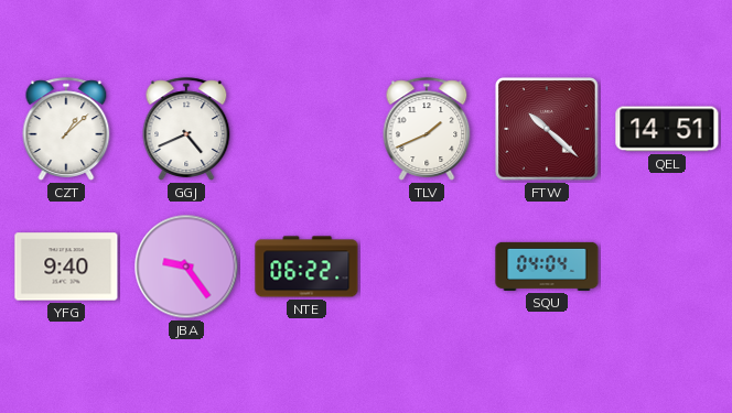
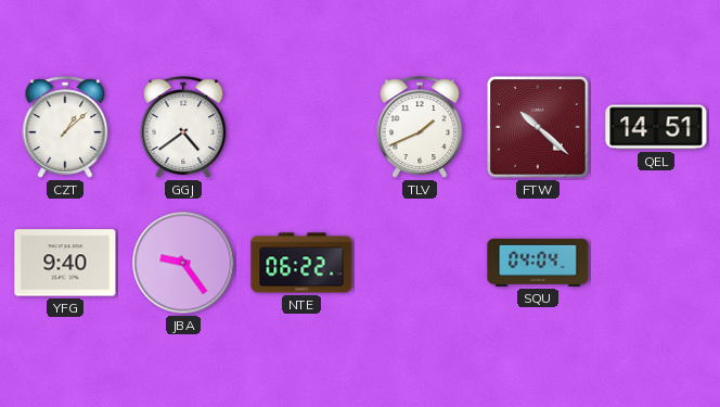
GGJ: 4:41 -> 4:39
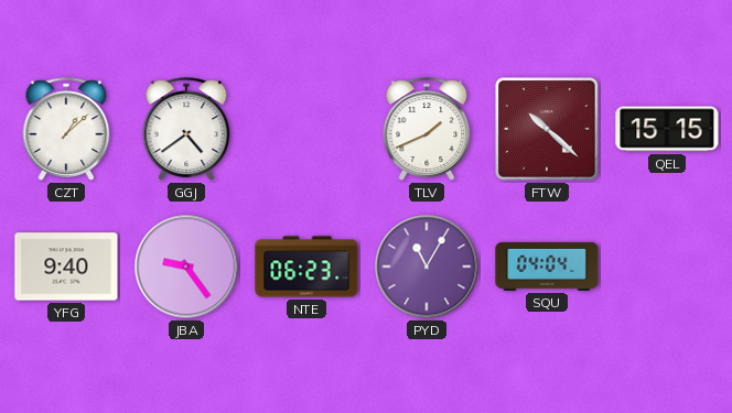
QEL: 14:51 -> 15:15
NTE: 06:22 -> 06:23
PYD: none -> 11:05
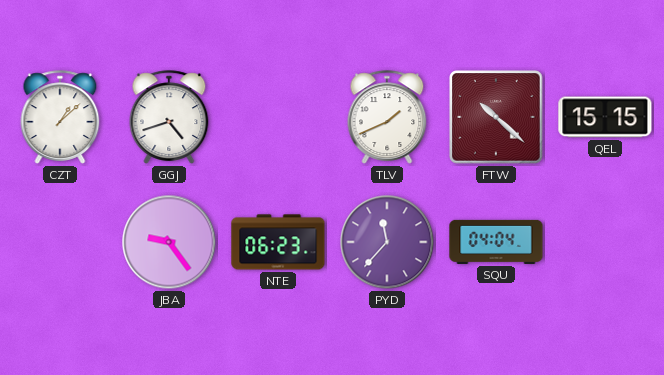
GGJ: 4:39 -> 4:42
YFG: 9:40 -> none
PYD: 11:05 -> 11:37
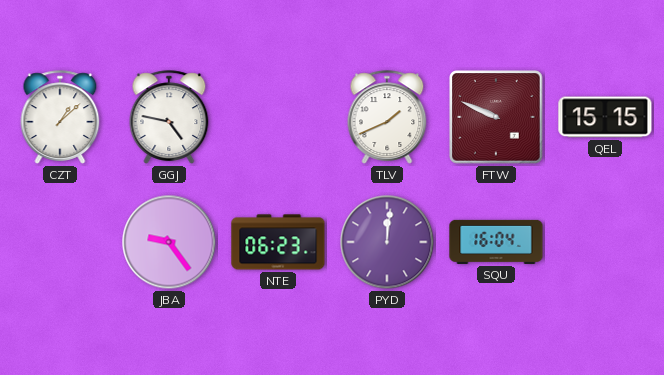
GGJ: 4:42 -> 4:47
FTW: 10:22 -> 9:49
PYD: 11:37 -> 12:01
SQU: 04:04 -> 16:04
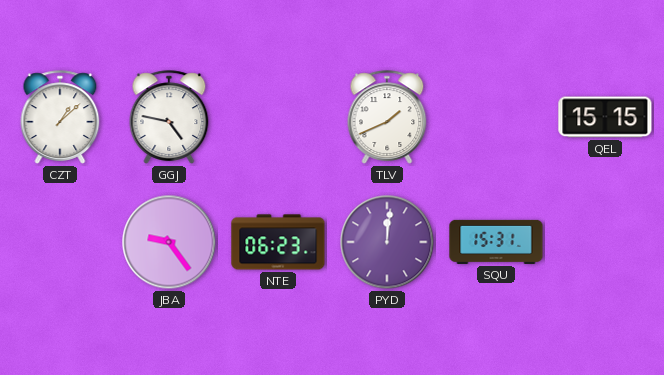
FTW: 9:49 -> none
SQU: 16:04 -> 15:31
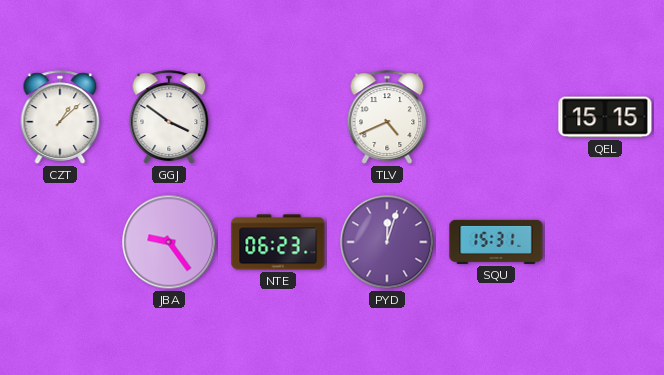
GGJ: 4:47 -> 3:51
TLV: 1:41 -> 4:41
PYD: 12:01 -> 12:03
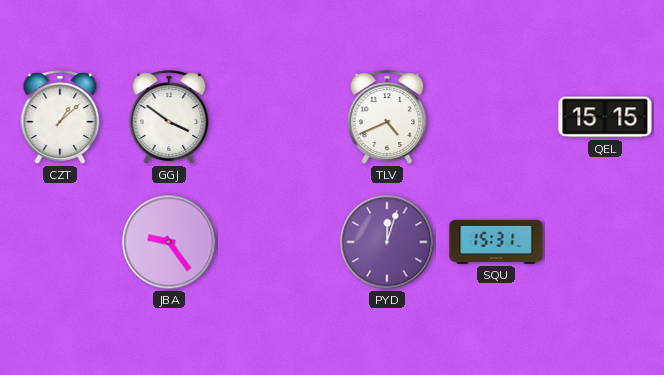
NTE: 06:23 -> none
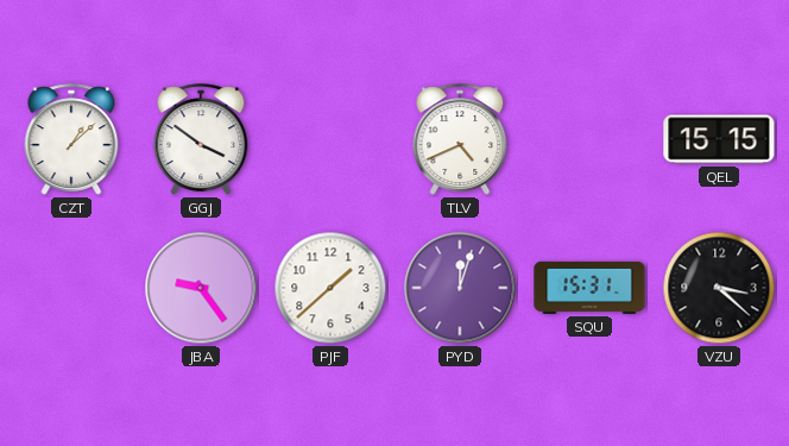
PJF: none -> 1:38
VZU: none -> 3:22
